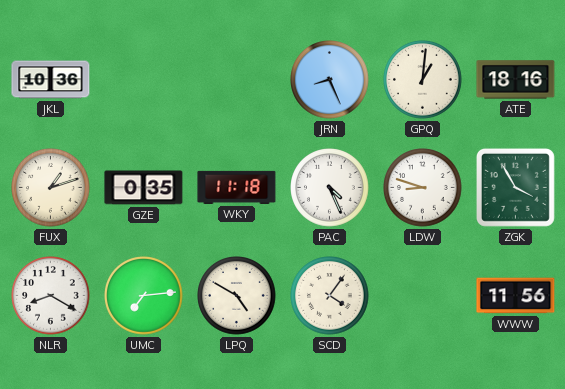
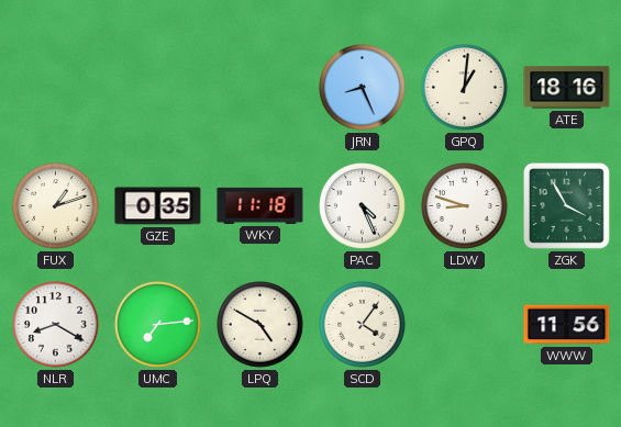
JKL: 10:36 -> none
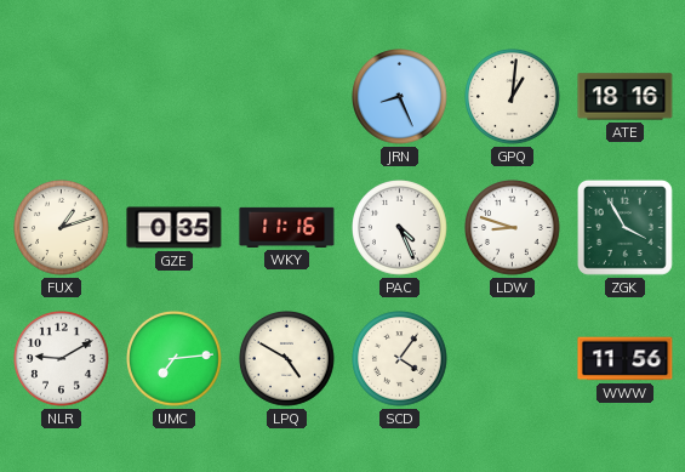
WKY: 11:18 -> 11:16
NLR: 8:20 -> 9:10
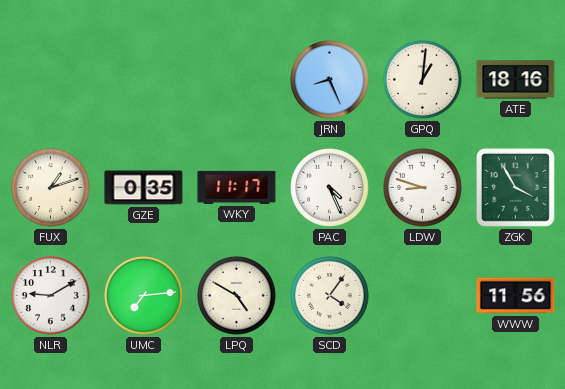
WKY: 11:16 -> 11:17
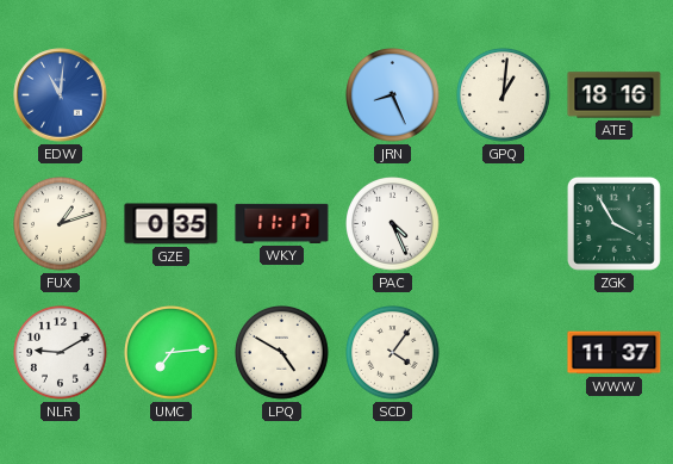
EDW: none -> 11:01
LDW: 8:48 -> none
WWW: 11:56 -> 11:37
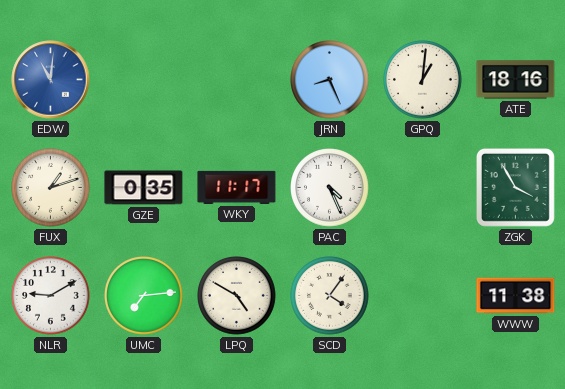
WWW: 11:37 -> 11:38
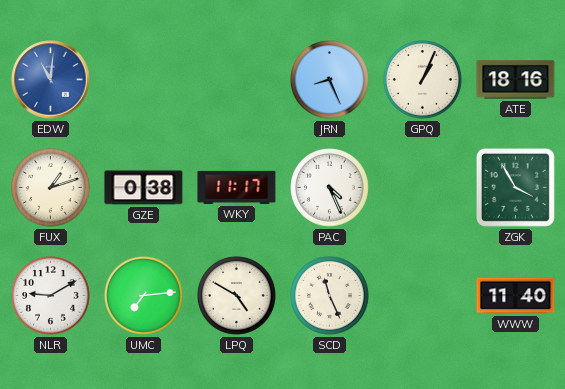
GPQ: 1:01 -> 1:04
GZE: 0:35 -> 0:38
SCD: 4:06 -> 11:26
WWW: 11:38 -> 11:40
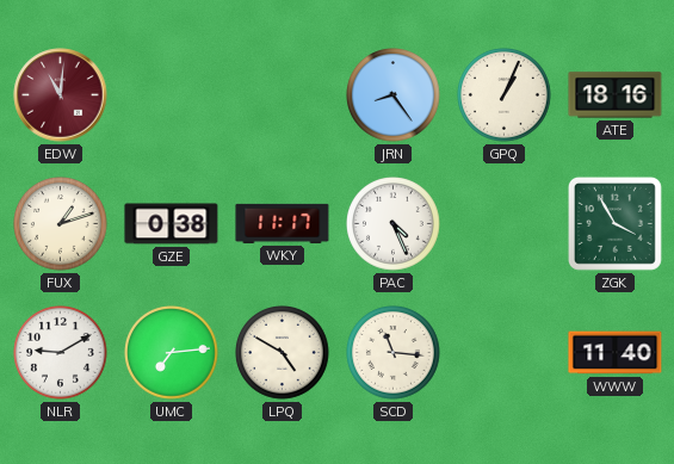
EDW dial: blue -> burgundy
JRN: 8:26 -> 8:24
SCD: 11:26 -> 11:16
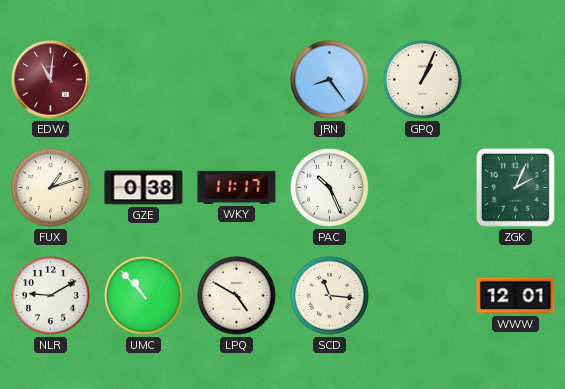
ATE: 18:16 -> none
PAC: 4:26 -> 10:26
ZGK: 3:55 -> 2:04
UMC: 7:14 -> 10:53
WWW: 11:40 -> 12:01
